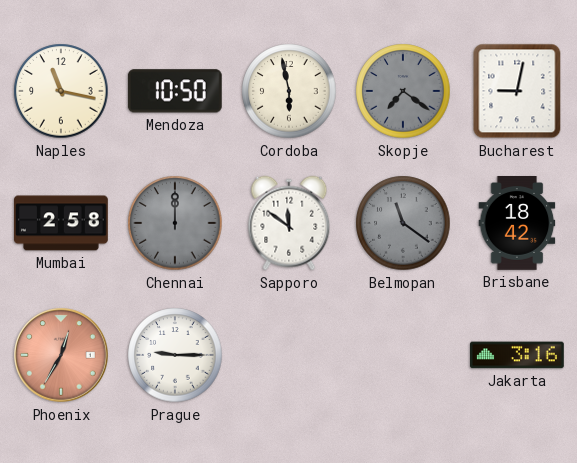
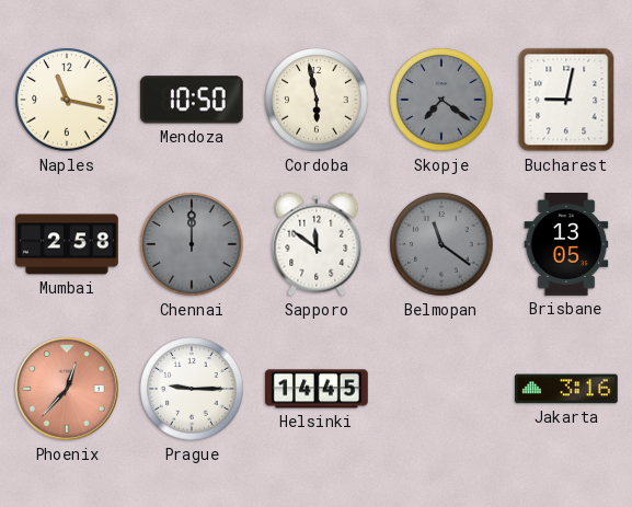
Brisbane: 18:42 -> 13:05
Phoenix: 12:35 -> 12:37
Helsinki: none -> 14:45
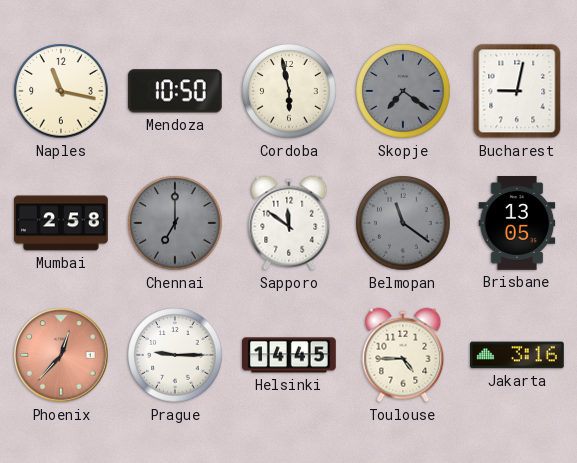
Chennai: 12:00 -> 7:00
Toulouse: none -> 4:45
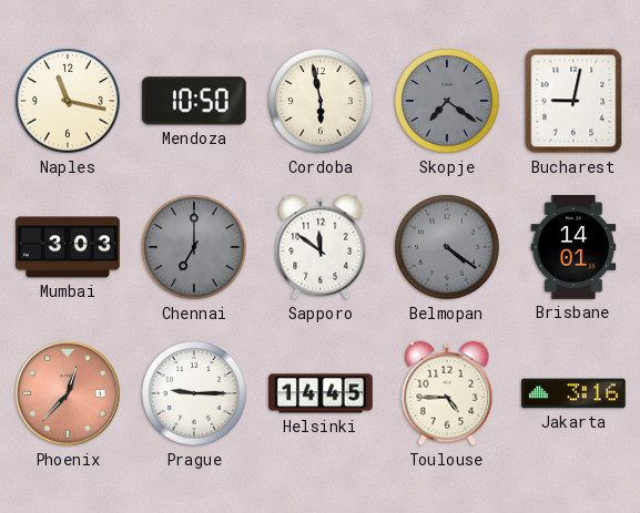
Mumbai: 2:58 -> 3:03
Belmopan: 11:21 -> 4:21
Brisbane: 13:05 -> 14:01
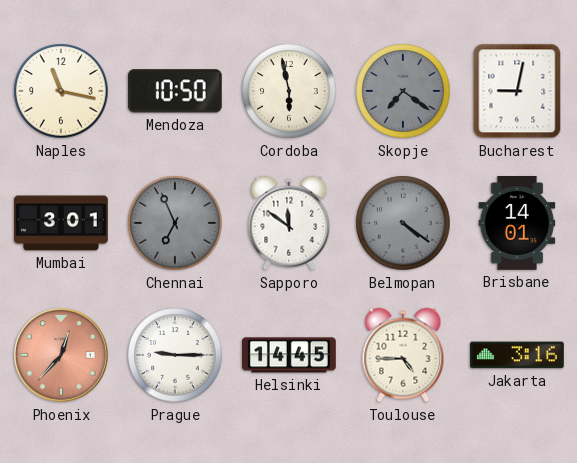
Mumbai: 3:03 -> 3:01
Chennai: 7:00 -> 6:56
